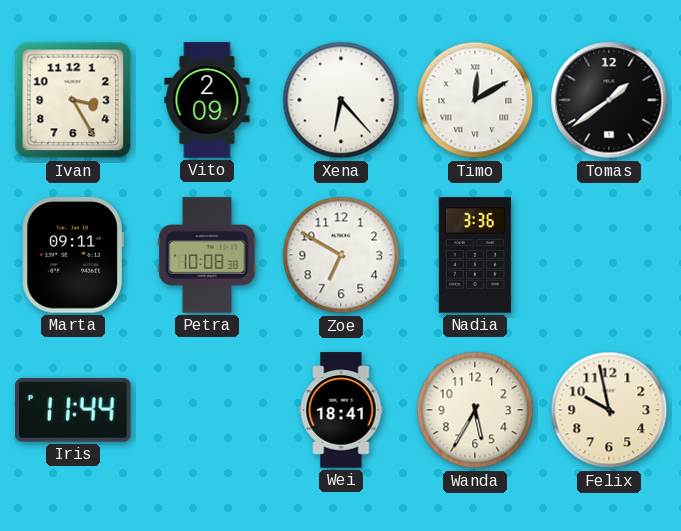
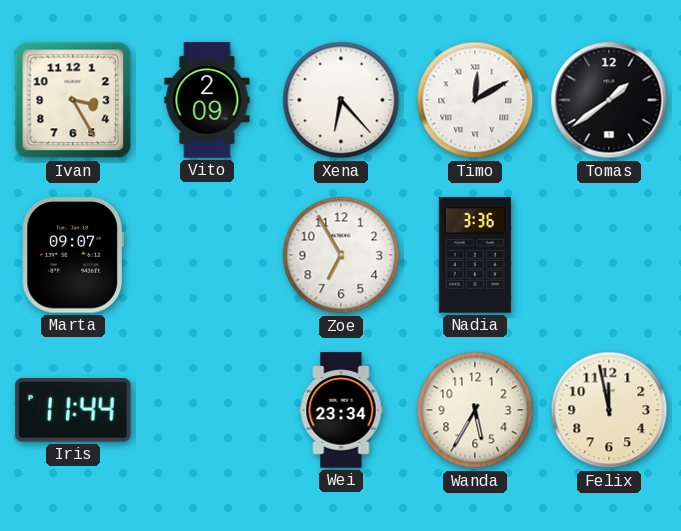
Marta: 09:11 -> 09:07
Petra: 10:08 -> none
Zoe: 6:50 -> 6:55
Wei: 18:41 -> 23:34
Felix: 9:58 -> 11:58
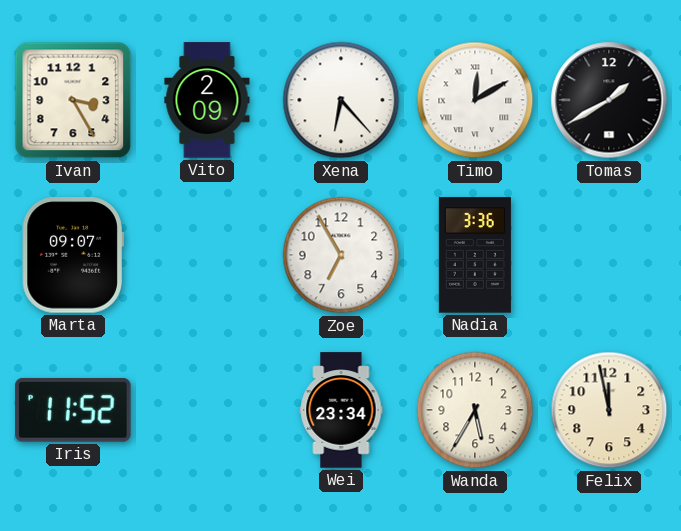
Tomas: 1:39 -> 1:40
Iris: 11:44 -> 11:52
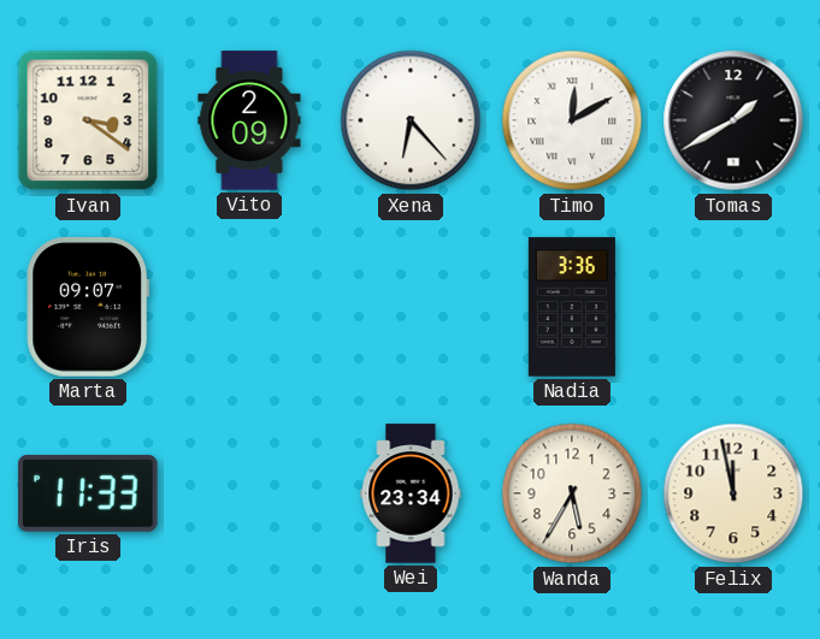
Ivan: 3:25 -> 3:21
Zoe: 6:55 -> none
Iris: 11:52 -> 11:33
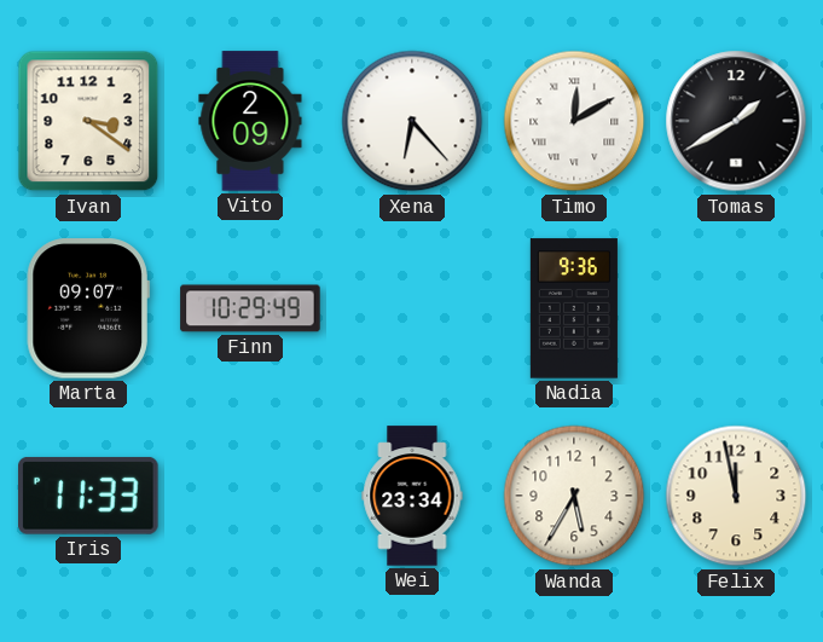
Finn: none -> 10:29
Nadia: 3:36 -> 9:36
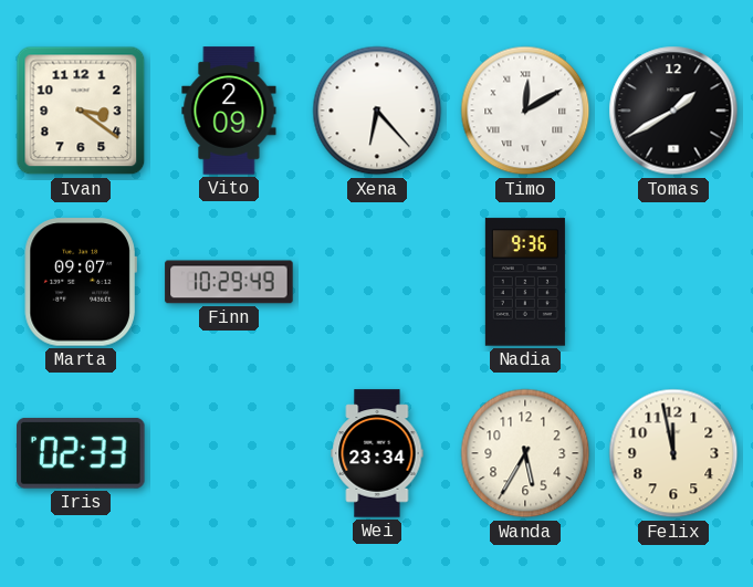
Iris: 11:33 -> 02:33
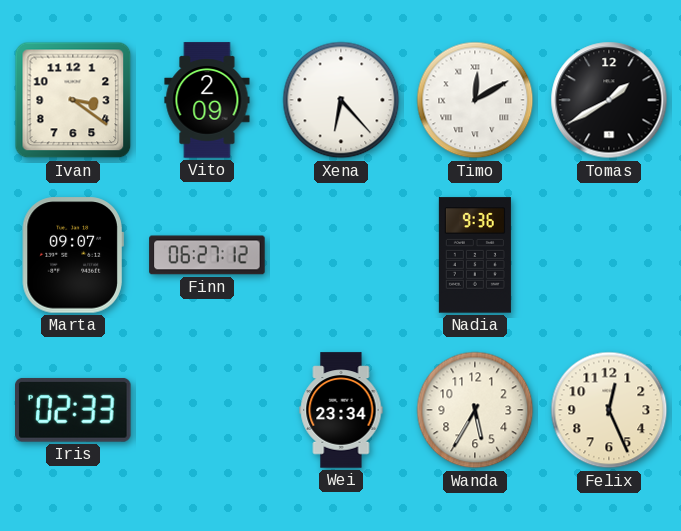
Finn: 10:29 -> 06:27
Felix: 11:58 -> 12:26
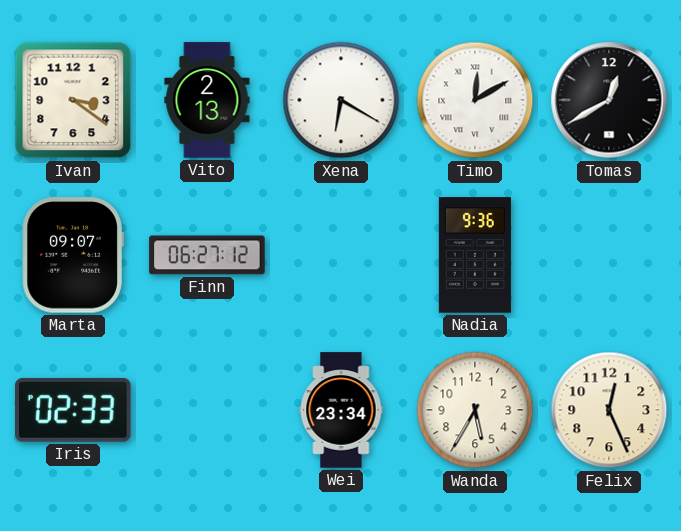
Vito: 2:09 -> 2:13
Xena: 6:23 -> 6:20
Tomas: 1:40 -> 12:40
